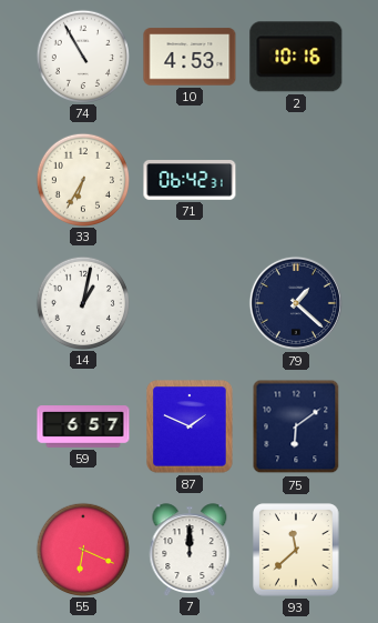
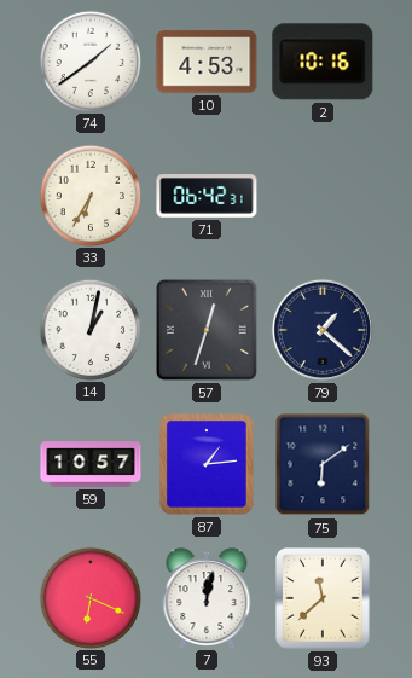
74: 10:55 -> 1:39
57: none -> 12:33
59: 6:57 -> 10:57
87: 1:49 -> 1:14
7: 12:00 -> 12:02
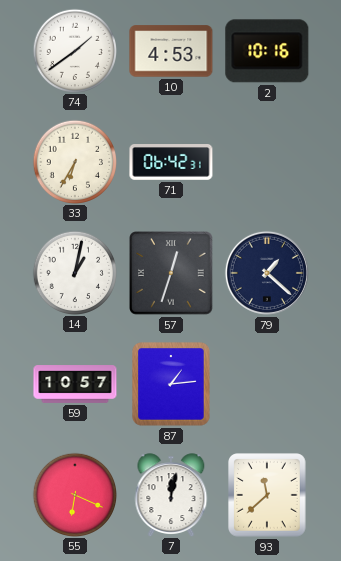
75: 6:09 -> none
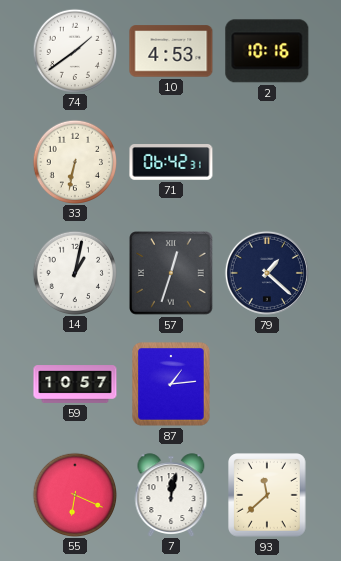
33: 6:35 -> 6:32
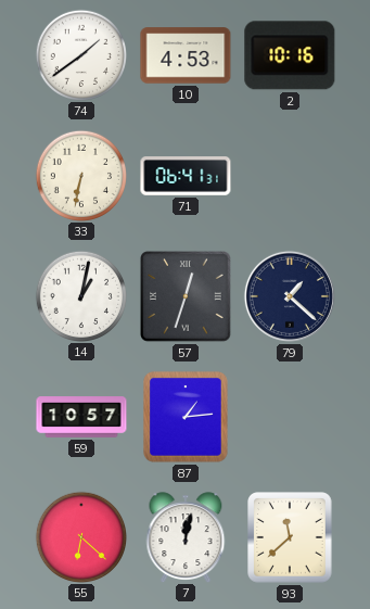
71: 06:42 -> 06:41
55: 6:19 -> 6:22
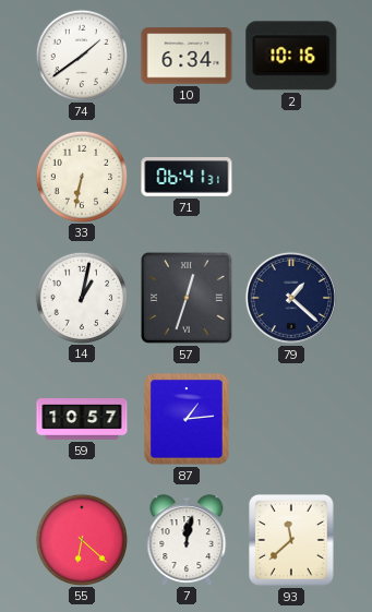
10: 4:53 -> 6:34
